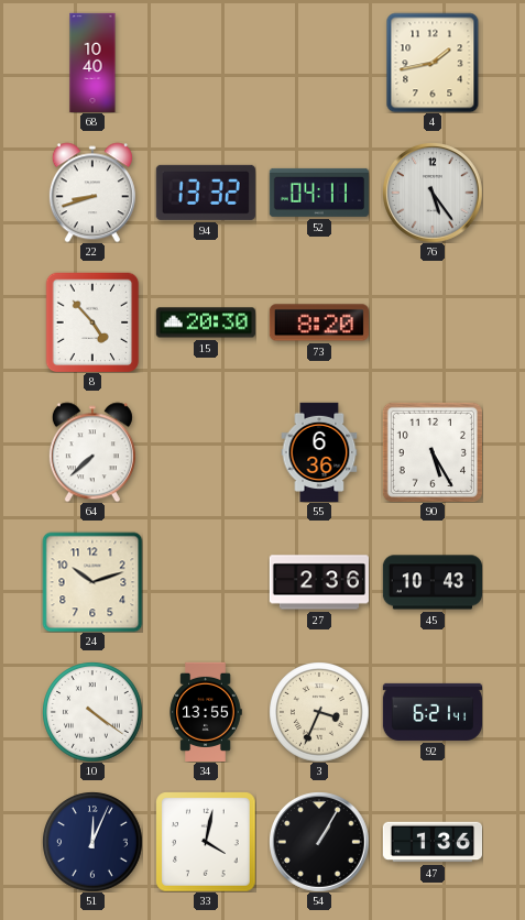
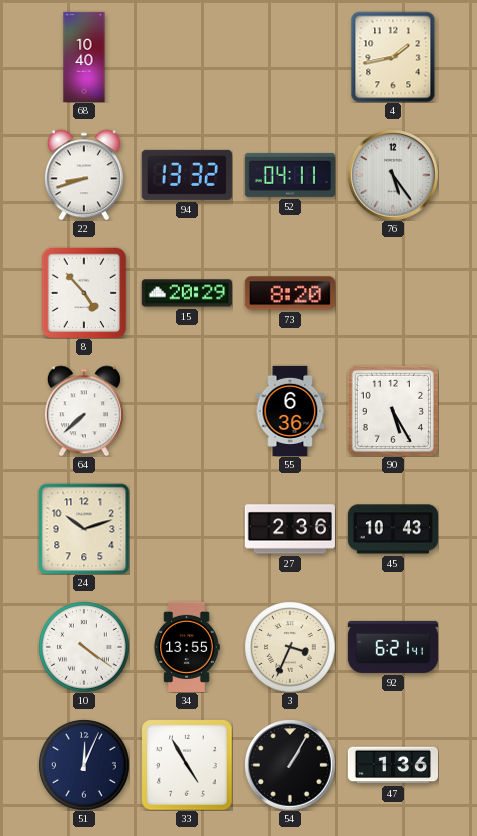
15: 20:30 -> 20:29
33: 4:02 -> 4:55
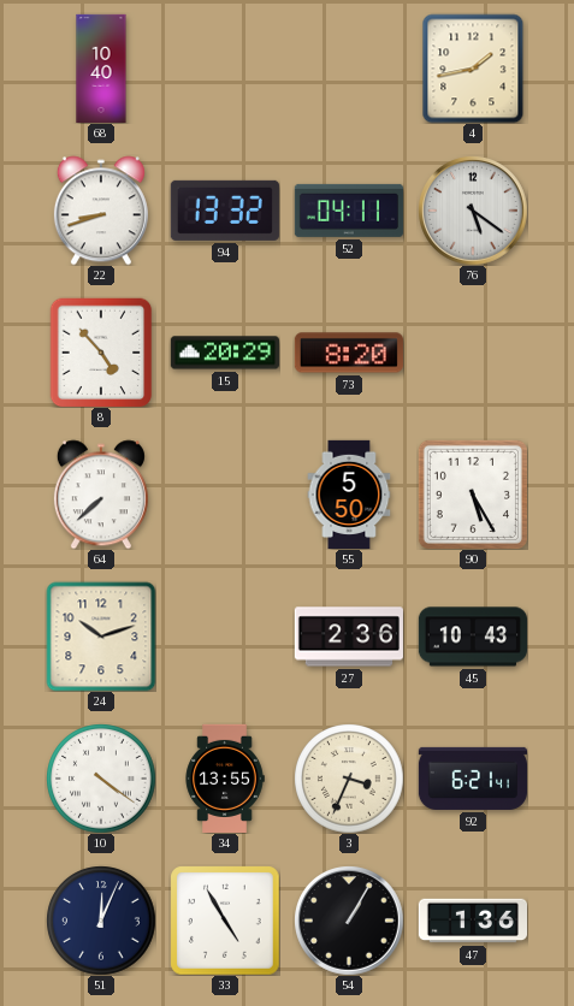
76: 5:24 -> 5:21
55: 6:36 -> 5:50
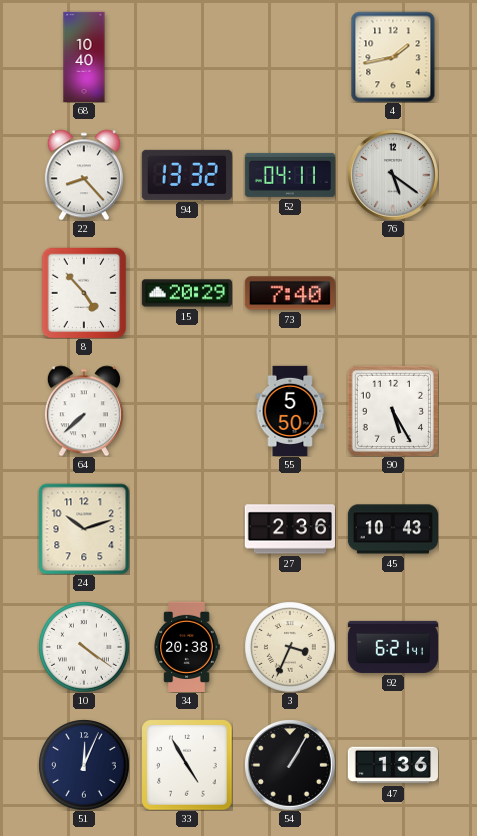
22: 8:42 -> 8:23
73: 8:20 -> 7:40
34: 13:55 -> 20:38
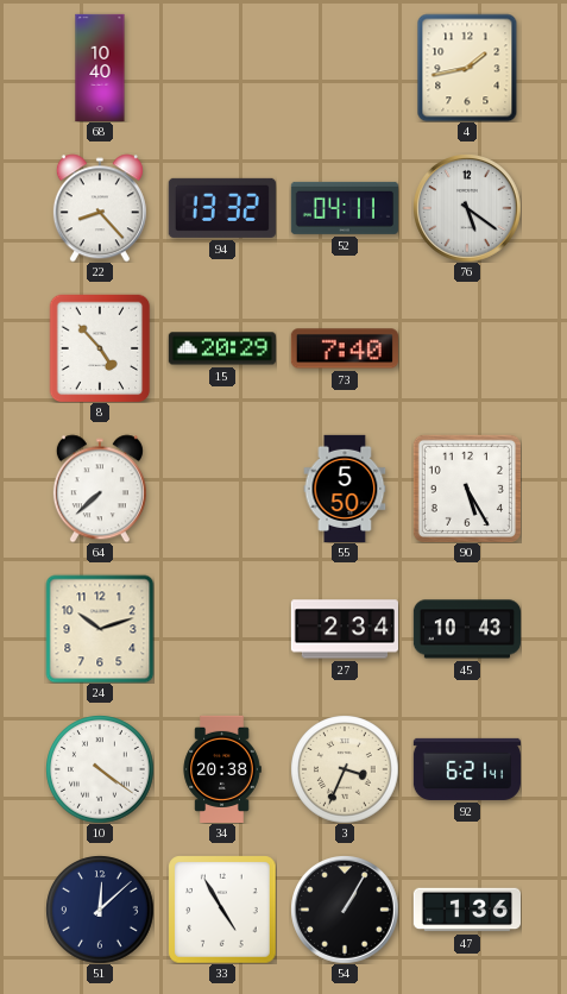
27: 2:36 -> 2:34
51: 12:04 -> 12:08
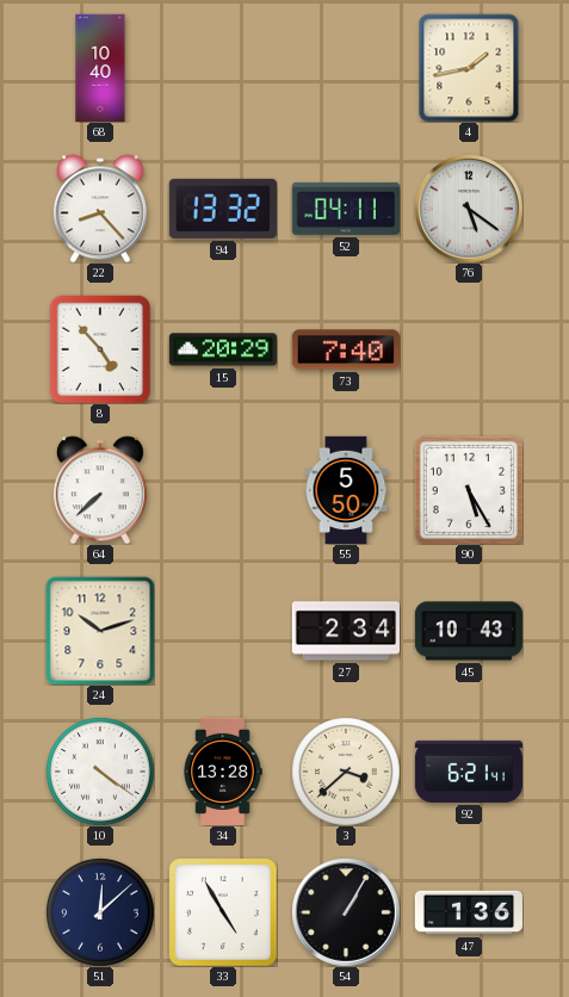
34: 20:38 -> 13:28
3: 3:34 -> 3:38
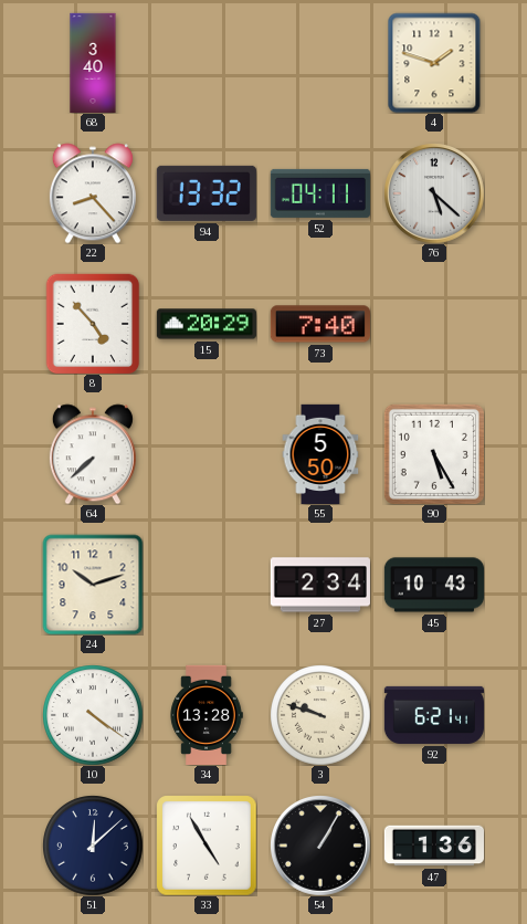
68: 10:40 -> 3:40
4: 1:43 -> 1:48
76: 5:21 -> 5:22
3: 3:38 -> 9:48
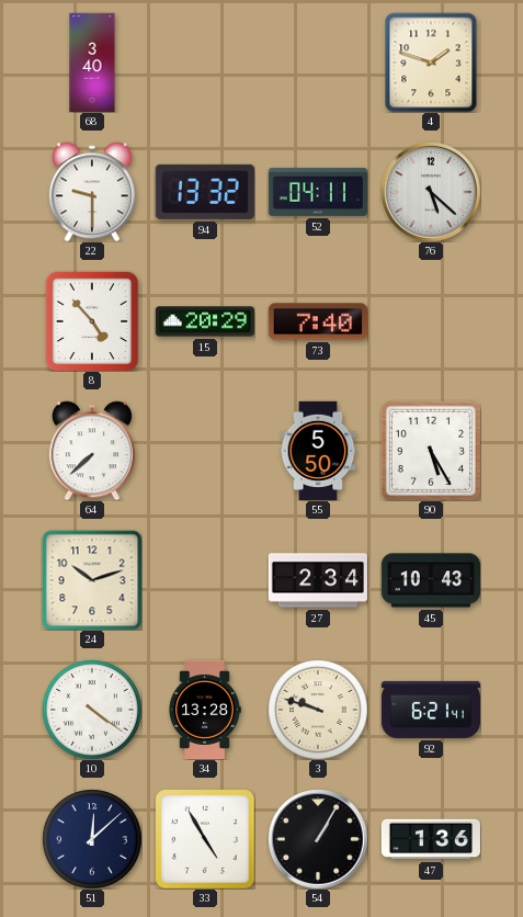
22: 8:23 -> 9:30
